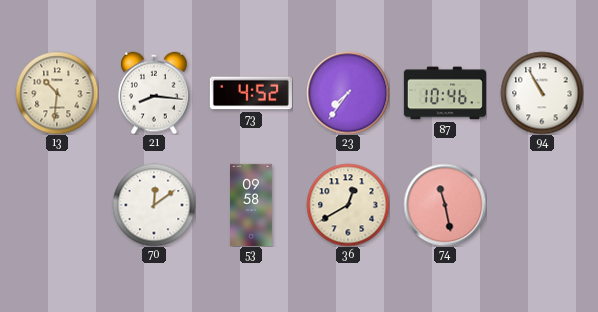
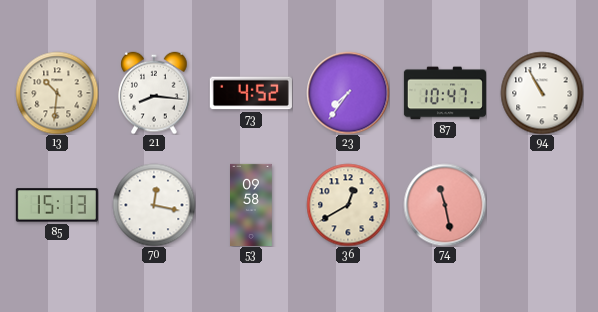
87: 10:46 -> 10:47
85: none -> 15:13
70: 12:09 -> 12:17
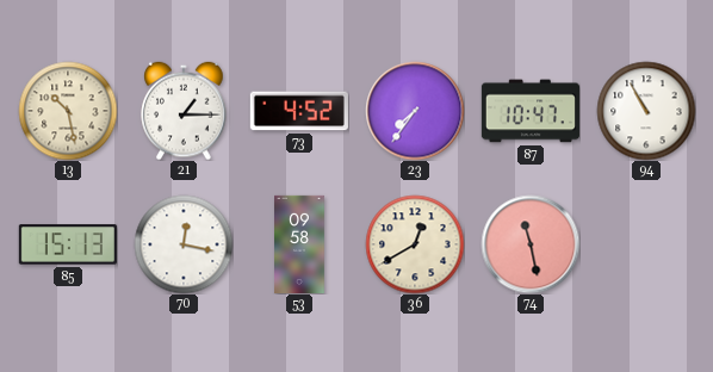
13: 10:31 -> 10:28
21: 8:16 -> 1:15
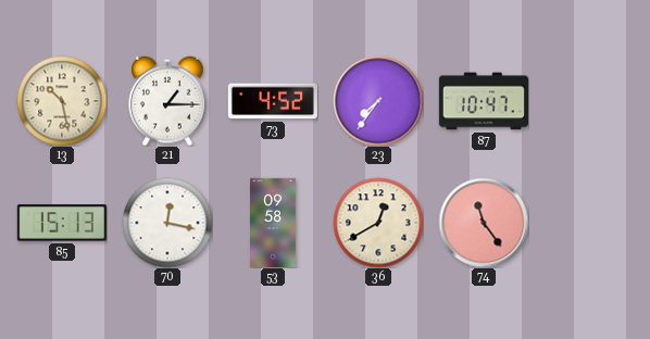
94: 10:55 -> none
74: 11:28 -> 11:24
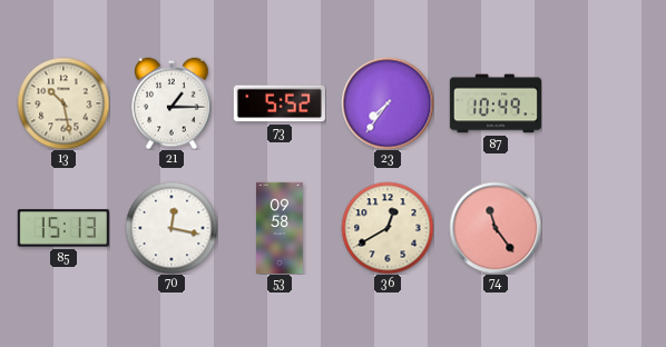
73: 4:52 -> 5:52
87: 10:47 -> 10:49
